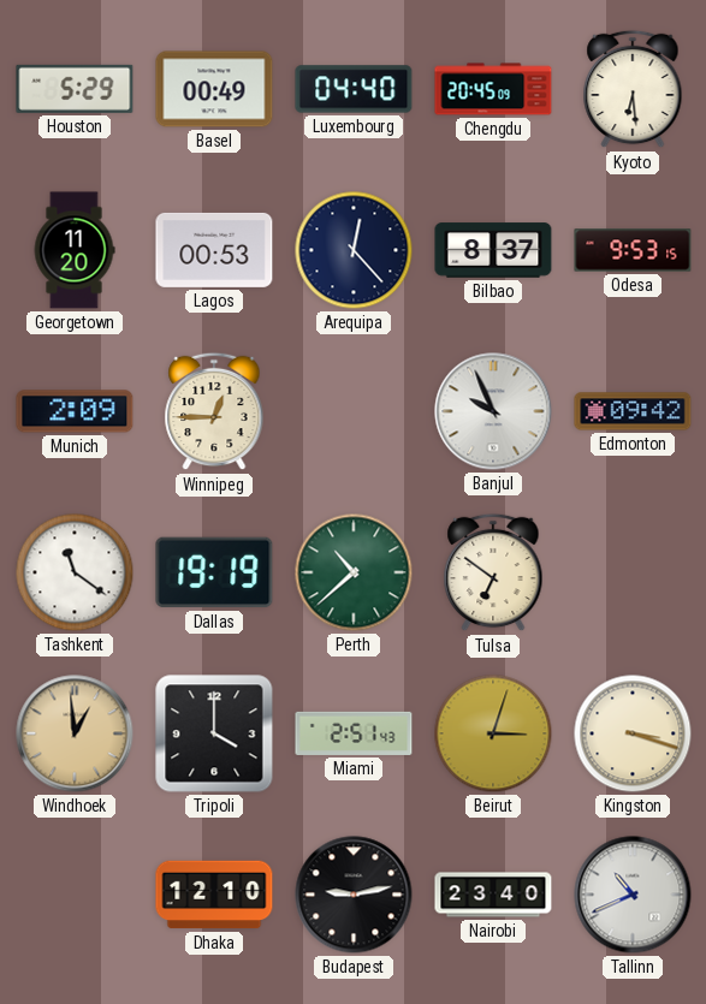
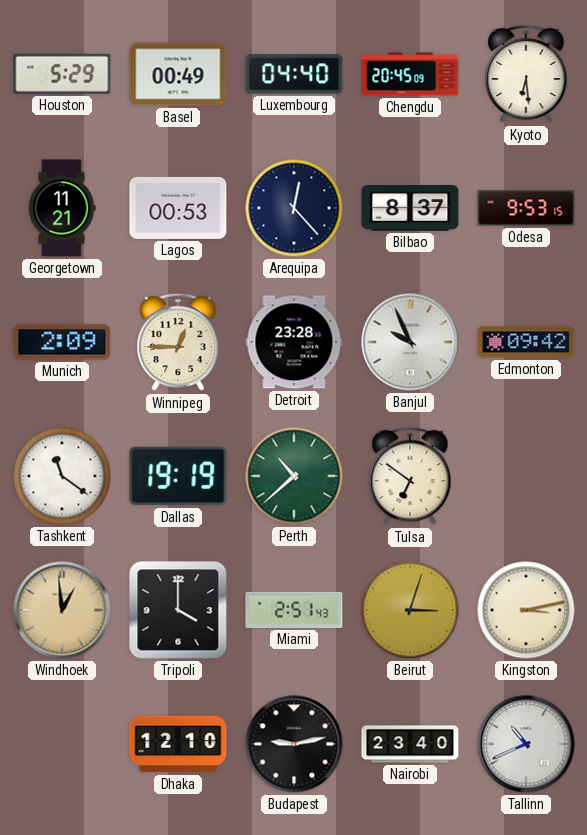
Georgetown: 11:20 -> 11:21
Detroit: none -> 23:28
Kingston: 3:18 -> 3:13
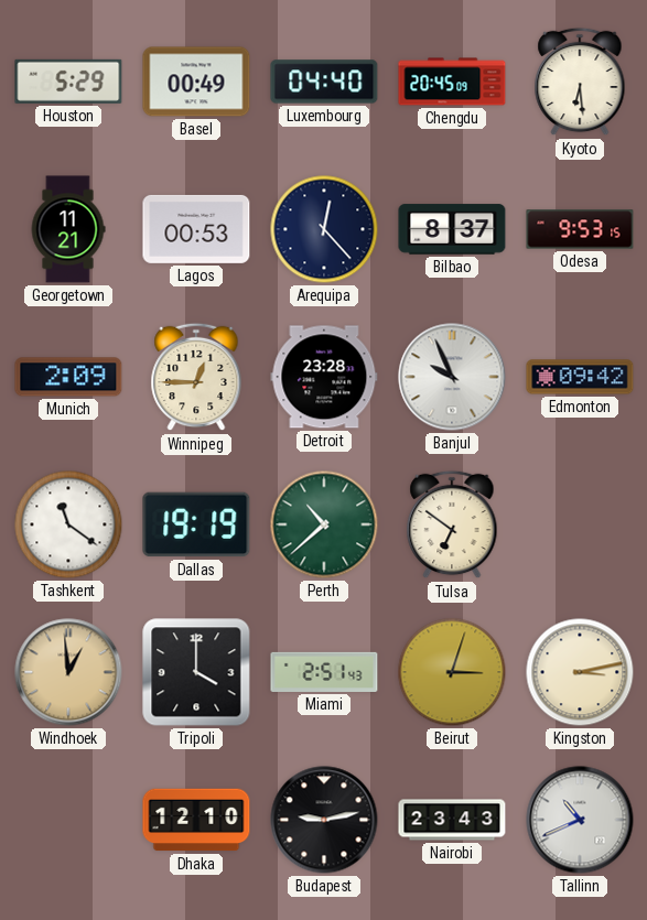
Nairobi: 23:40 -> 23:43
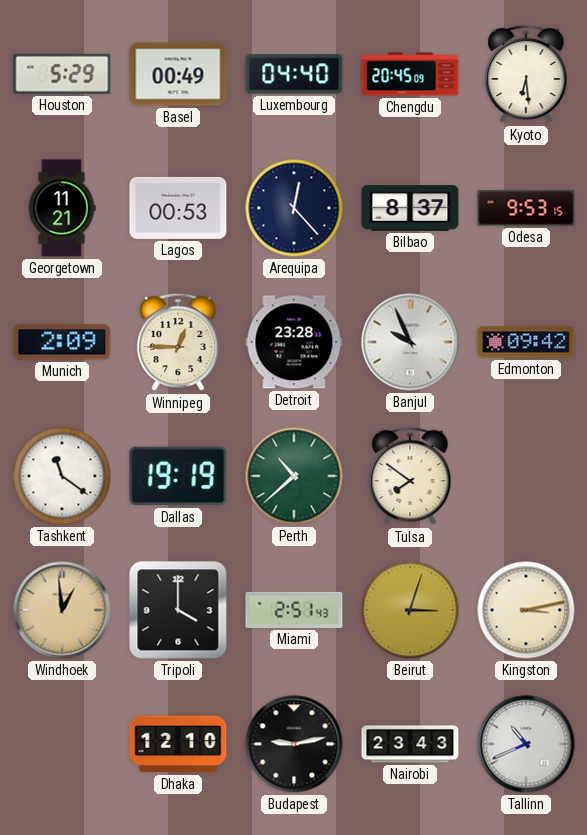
Tulsa: 6:51 -> 7:51
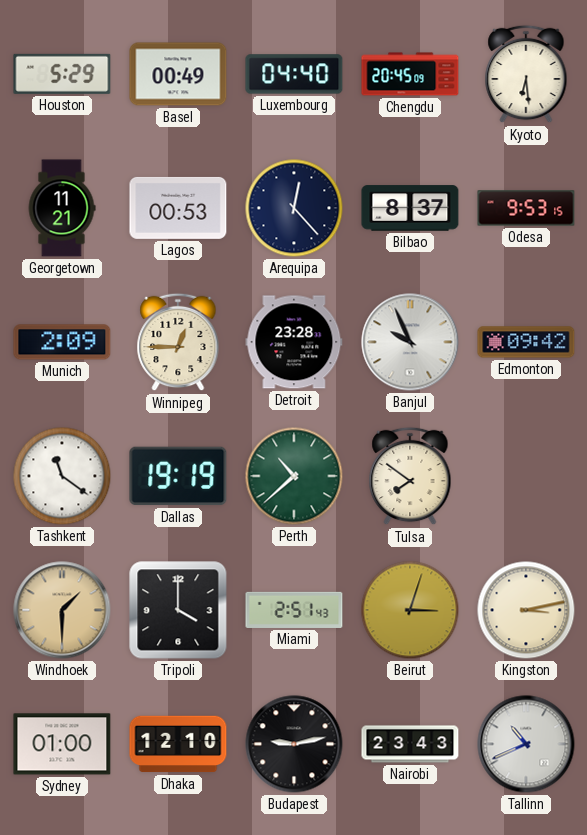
Windhoek: 12:59 -> 1:30
Sydney: none -> 01:00
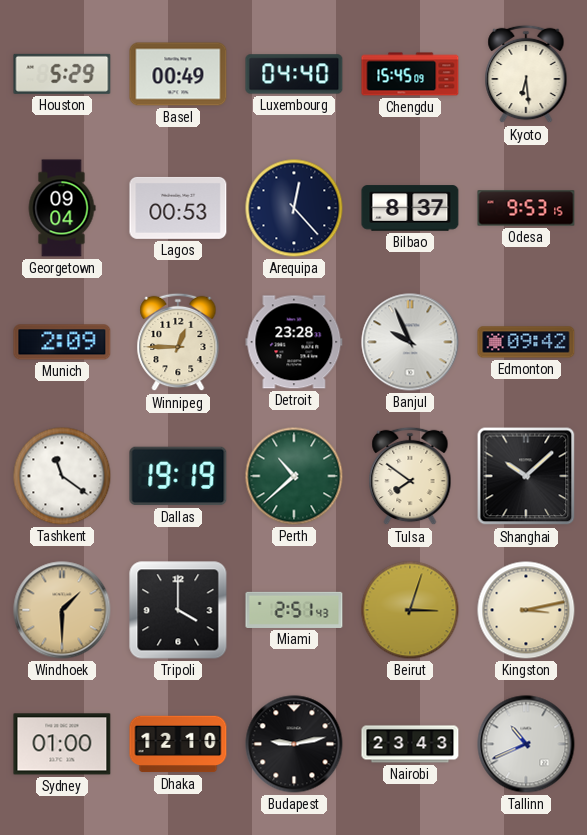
Chengdu: 20:45 -> 15:45
Georgetown: 11:21 -> 09:04
Shanghai: none -> 10:08
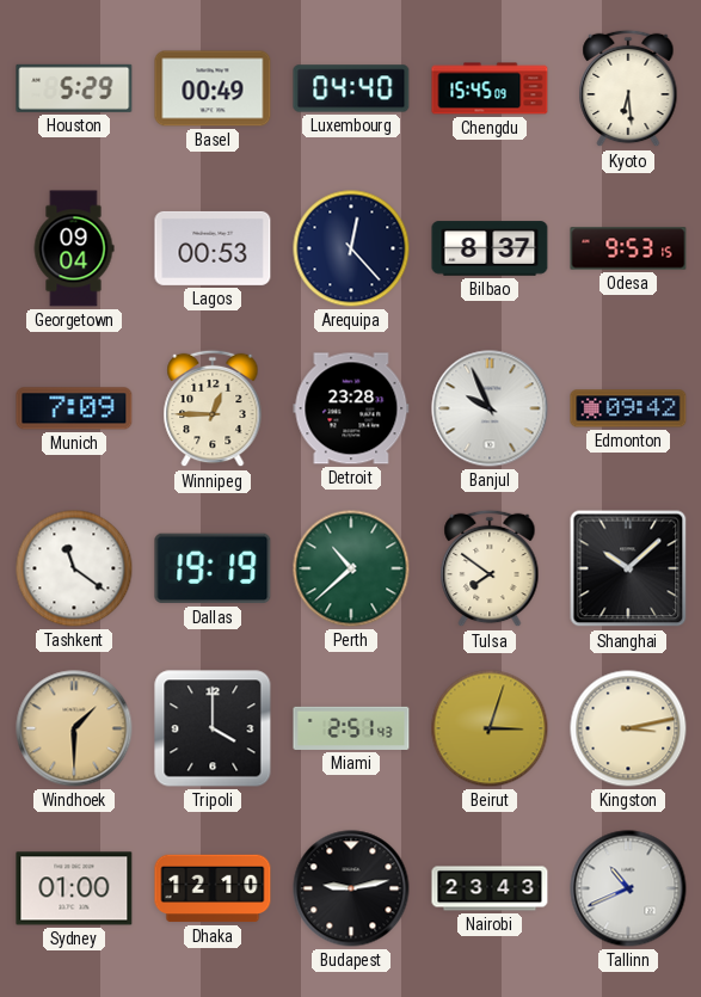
Munich: 2:09 -> 7:09
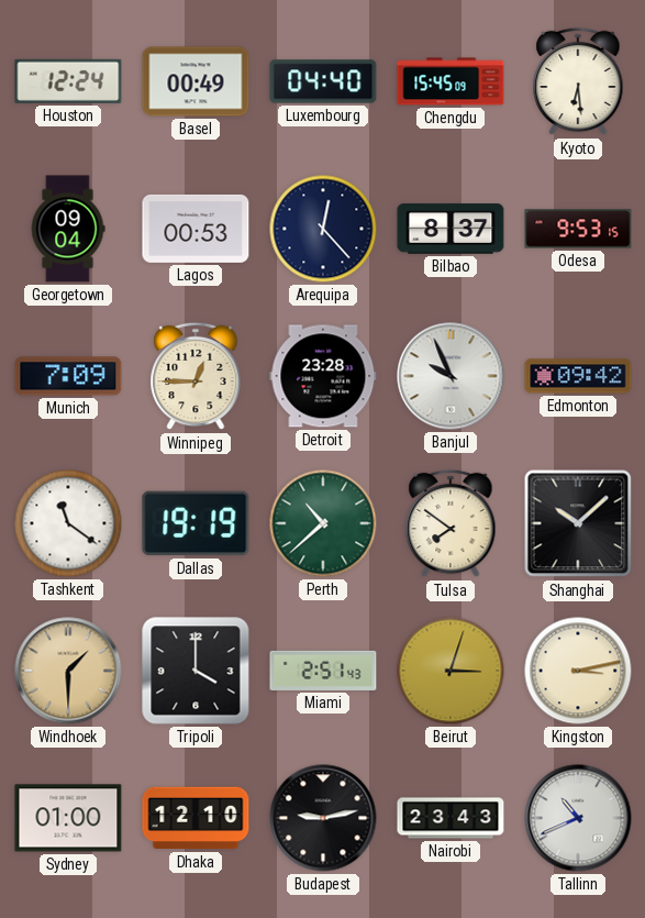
Houston: 5:29 -> 12:24
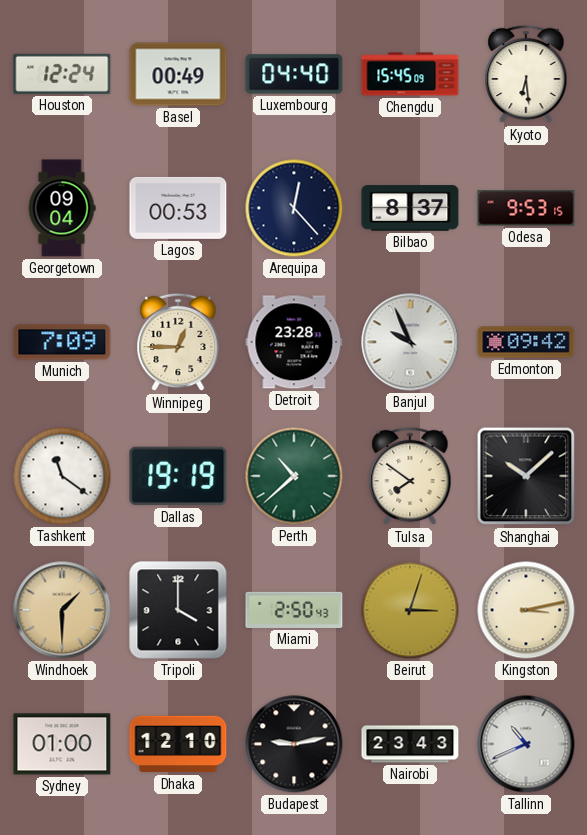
Miami: 2:51 -> 2:50
